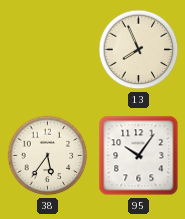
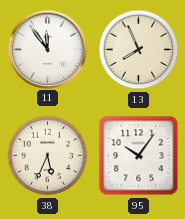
11: none -> 11:54
38: 5:36 -> 5:34
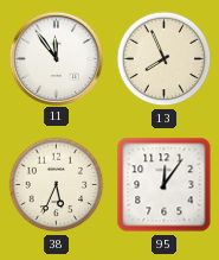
95: 10:06 -> 12:06
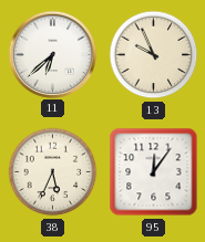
11: 11:54 -> 6:38
13: 7:56 -> 9:56
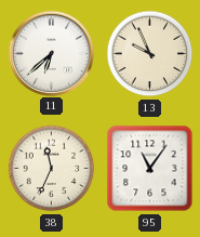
38: 5:34 -> 11:34
95: 12:06 -> 11:06
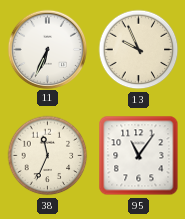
11: 6:38 -> 6:34
